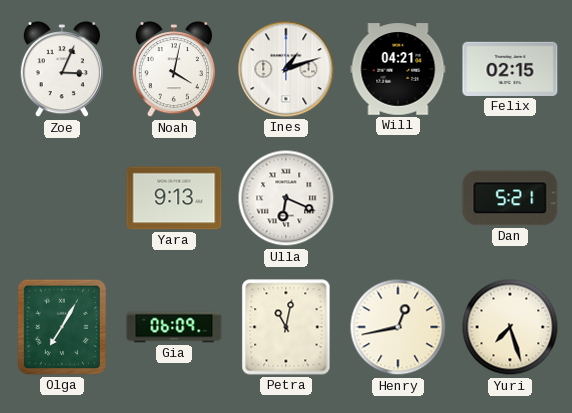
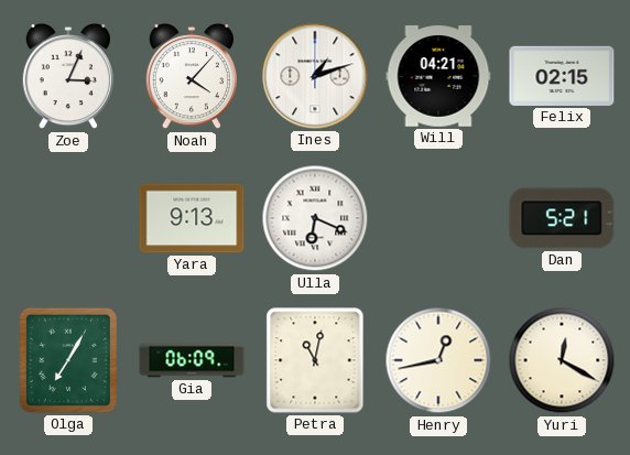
Noah: 4:02 -> 4:07
Yuri: 7:27 -> 12:20
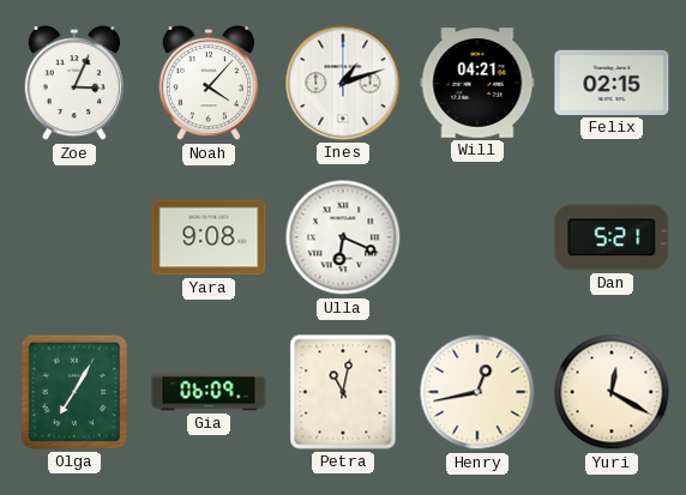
Yara: 9:13 -> 9:08
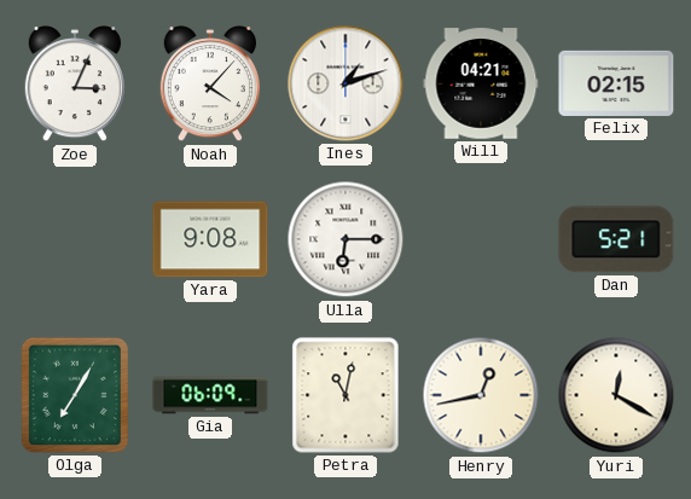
Ulla: 6:19 -> 6:15
